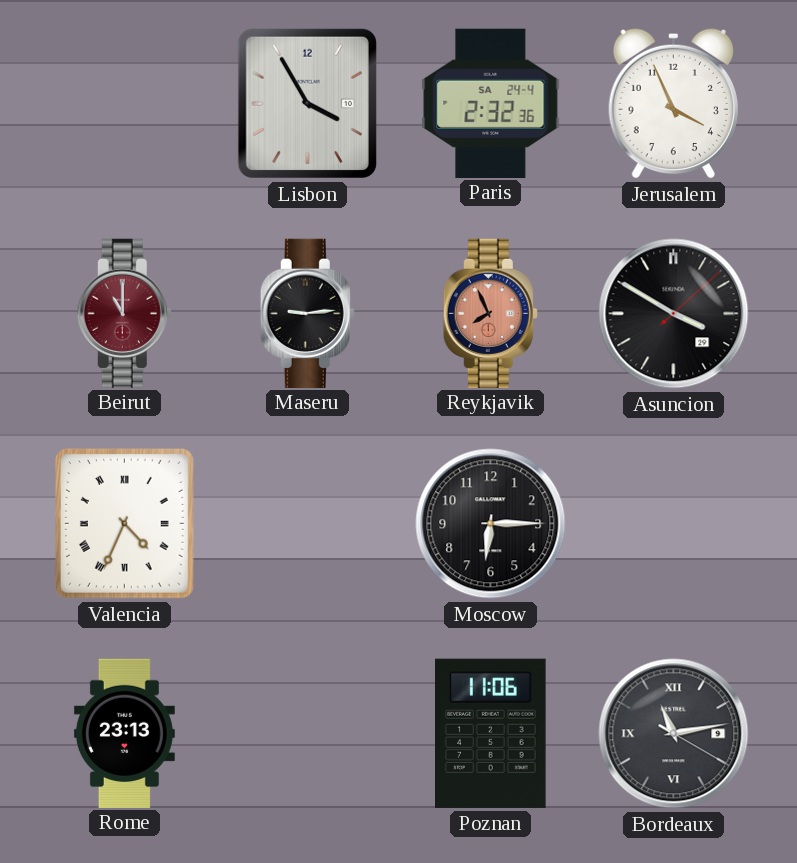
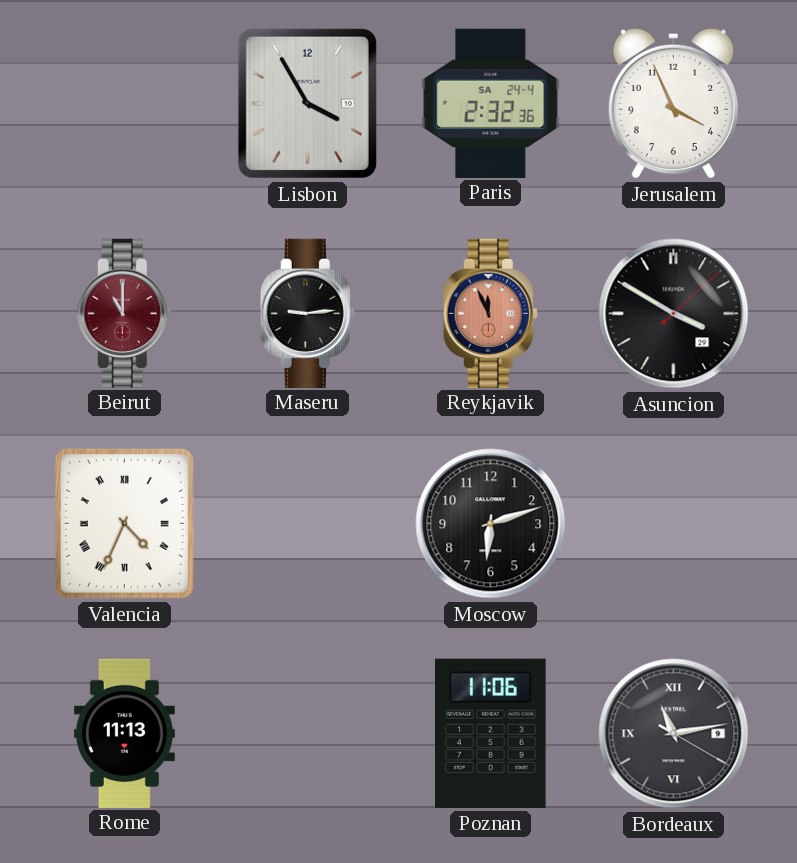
Reykjavik: 7:56 -> 11:56
Moscow: 6:15 -> 6:12
Rome: 23:13 -> 11:13
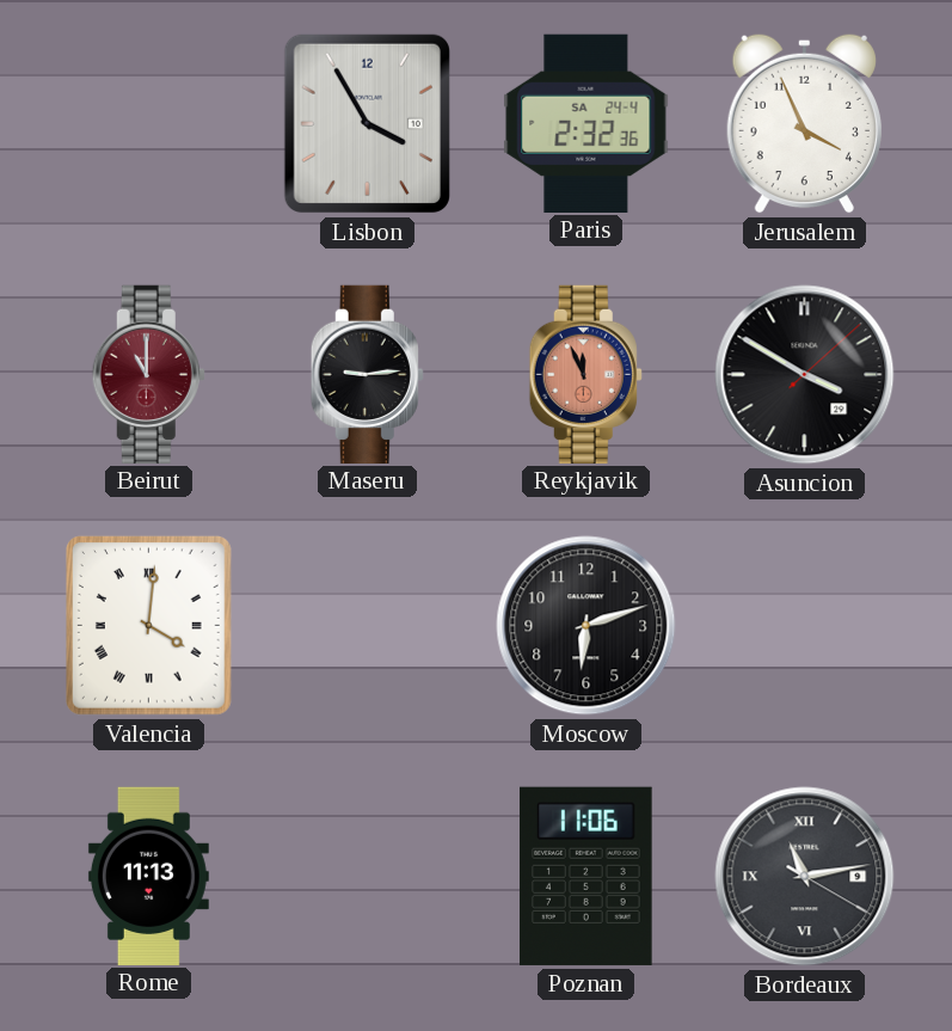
Valencia: 4:34 -> 4:01
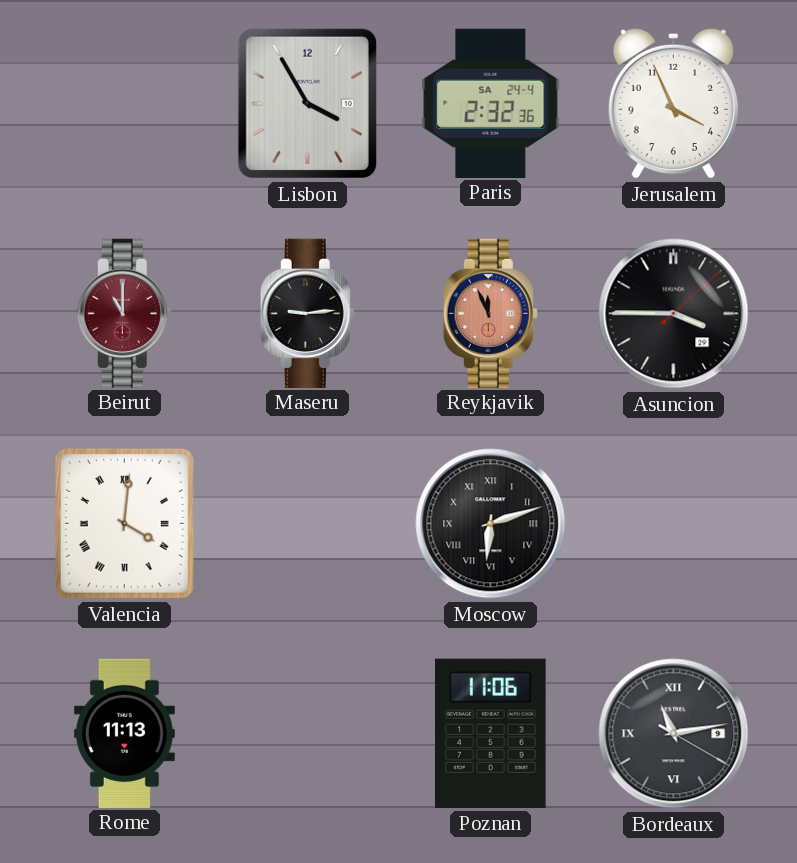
Asuncion: 3:50 -> 3:45
Moscow numerals: Arabic -> Roman
